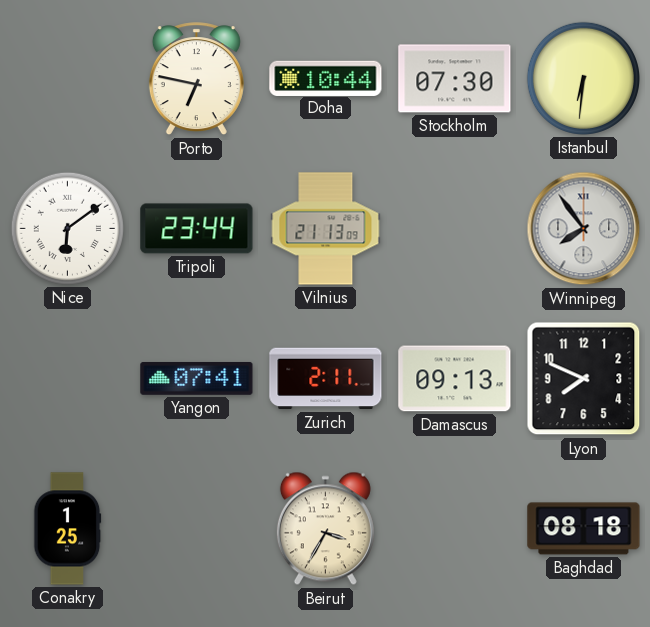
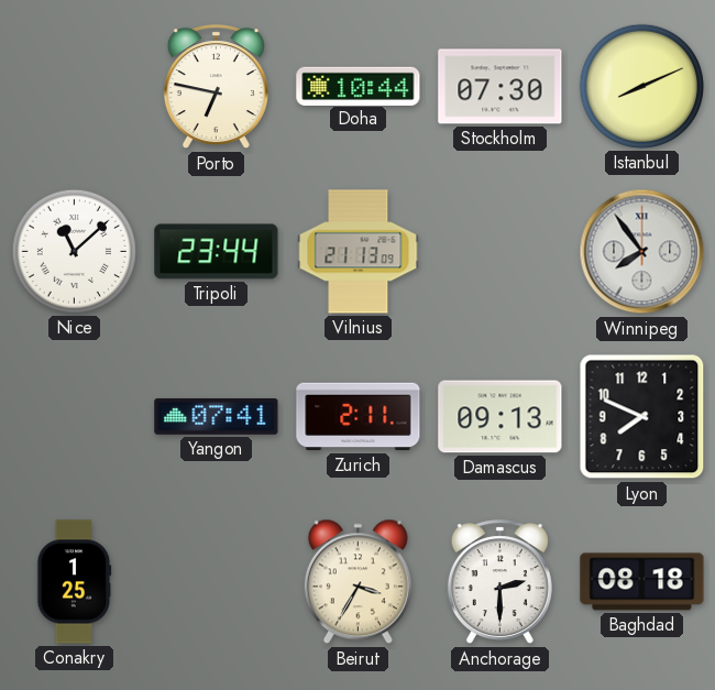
Istanbul: 6:31 -> 8:11
Nice: 6:09 -> 11:08
Anchorage: none -> 2:30
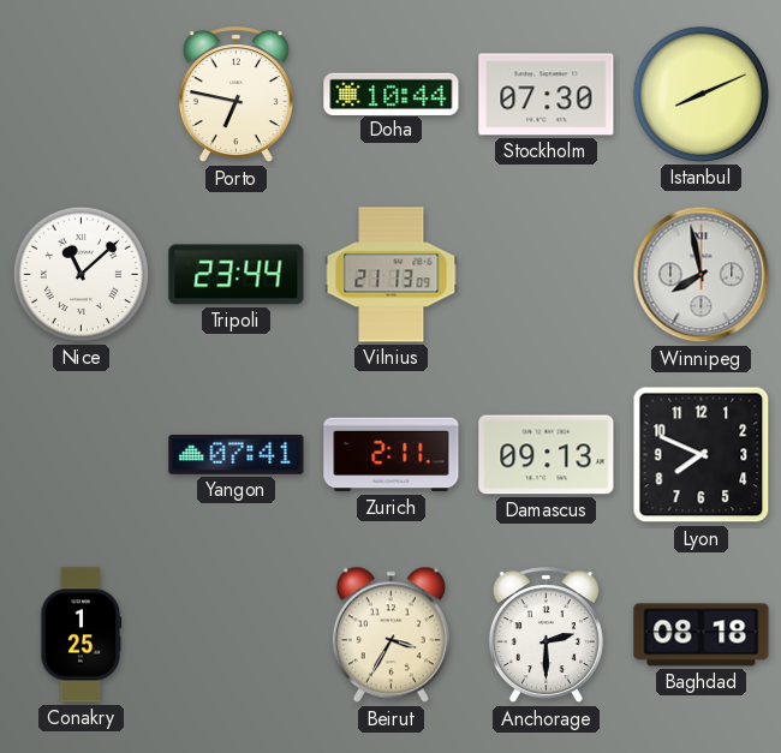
Winnipeg: 7:54 -> 7:58
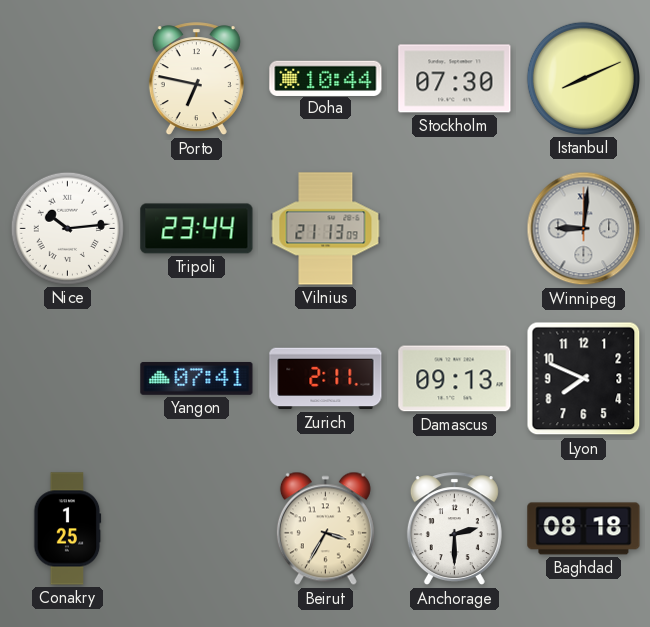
Nice: 11:08 -> 10:14
Winnipeg: 7:58 -> 9:01
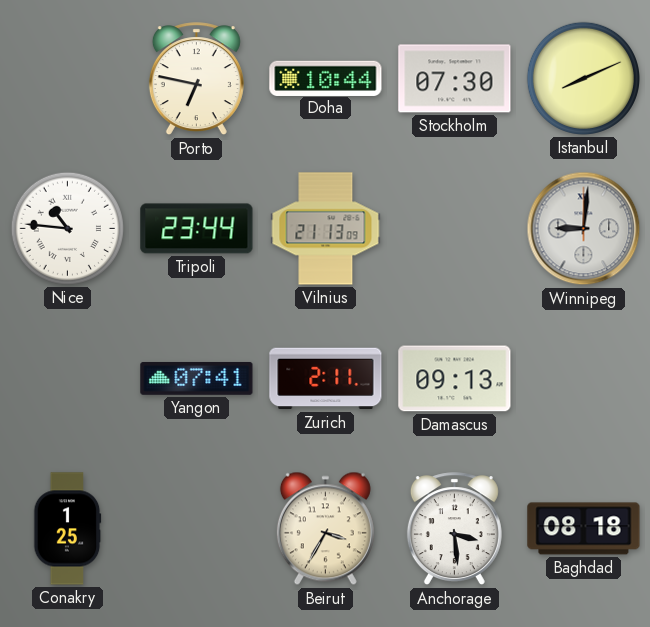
Nice: 10:14 -> 10:46
Lyon: 7:49 -> none
Anchorage: 2:30 -> 3:29
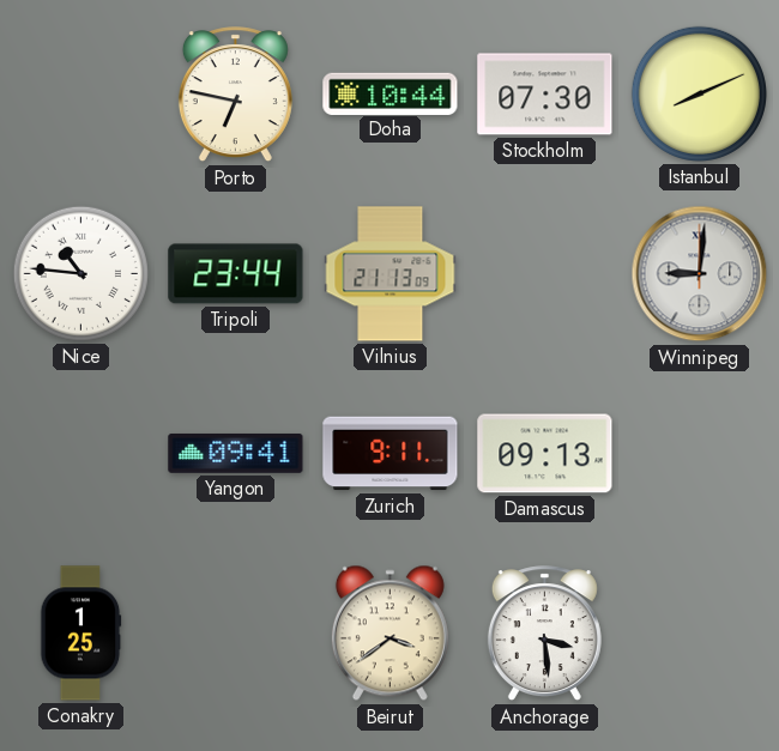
Yangon: 07:41 -> 09:41
Zurich: 2:11 -> 9:11
Beirut: 3:35 -> 3:39
Baghdad: 08:18 -> none
